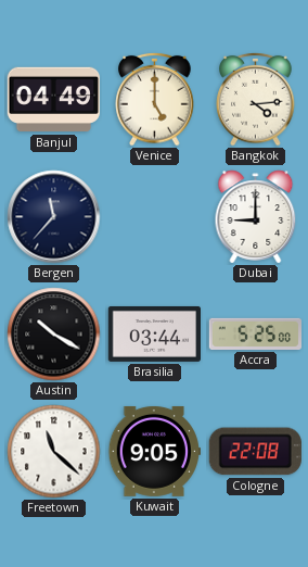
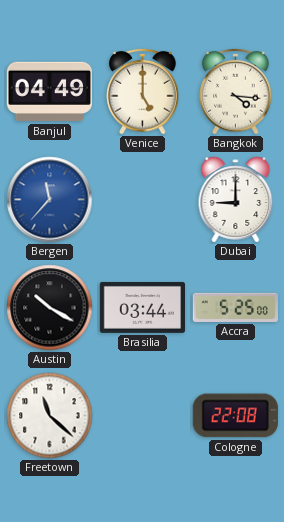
Bangkok: 4:14 -> 4:16
Bergen dial: navy -> blue
Kuwait: 9:05 -> none
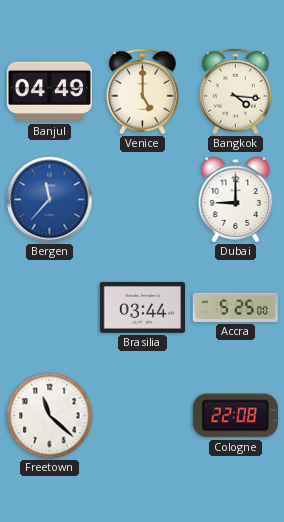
Austin: 10:20 -> none
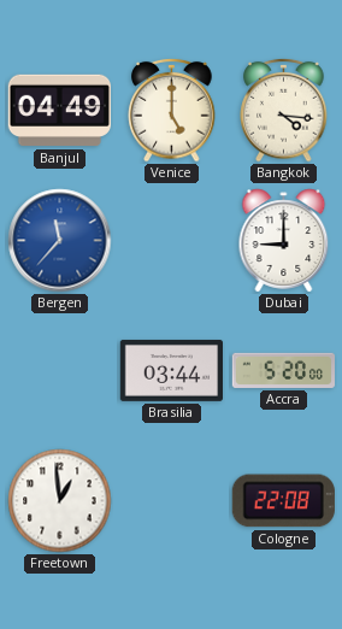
Accra: 5:25 -> 5:20
Freetown: 11:22 -> 12:59
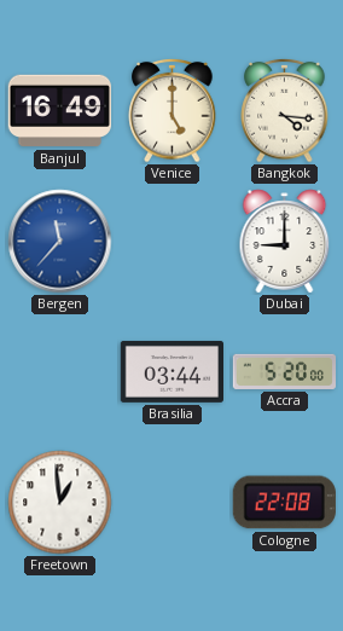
Banjul: 04:49 -> 16:49
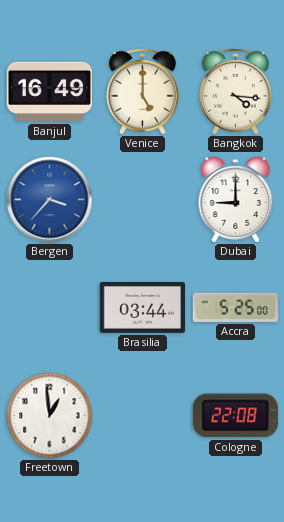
Bergen: 11:37 -> 3:37
Accra: 5:20 -> 5:25
